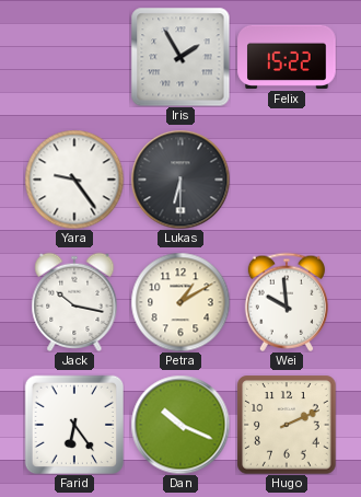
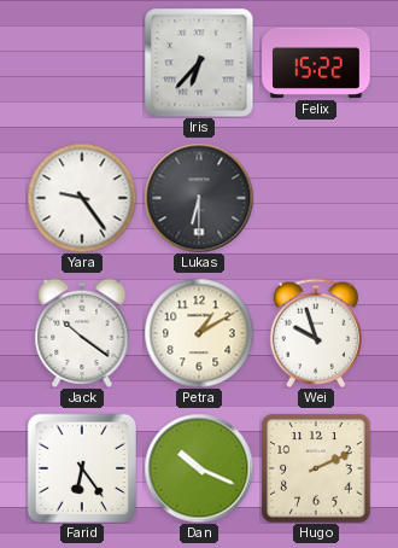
Iris: 1:55 -> 6:37
Jack: 10:17 -> 10:21
Wei: 9:59 -> 9:57
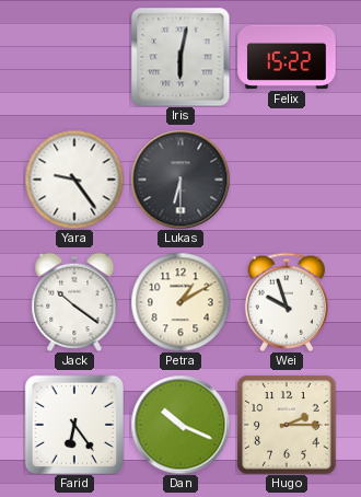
Iris: 6:37 -> 6:02
Hugo: 2:11 -> 2:15
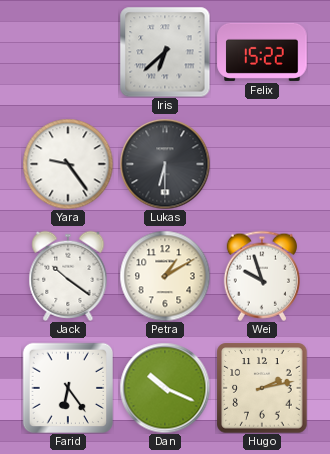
Iris: 6:02 -> 6:38
Hugo: 2:15 -> 2:13
